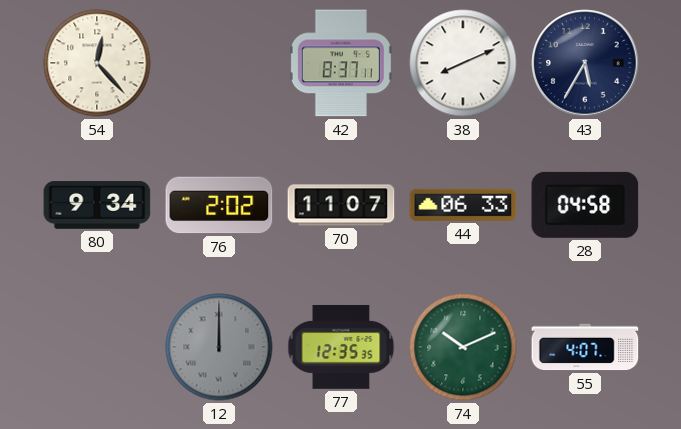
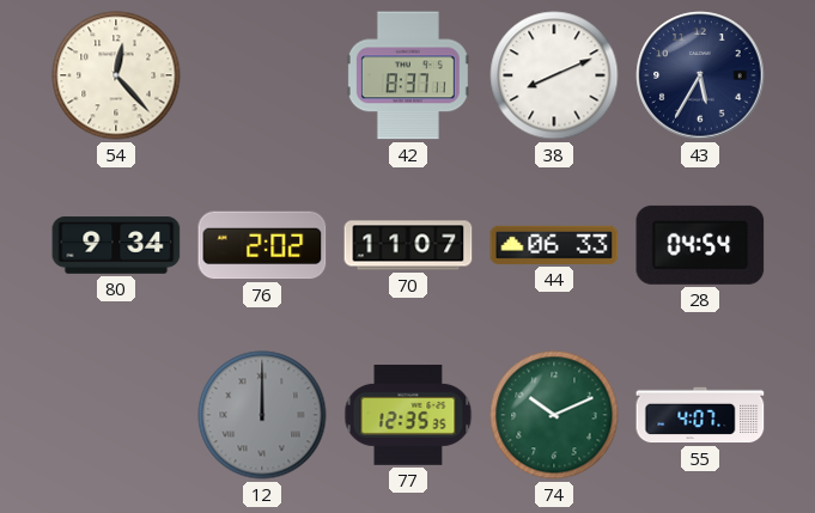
28: 04:58 -> 04:54
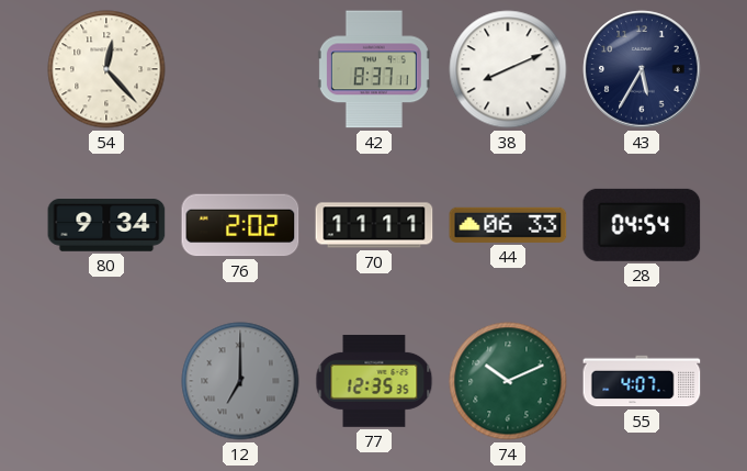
70: 11:07 -> 11:11
12: 12:00 -> 7:00
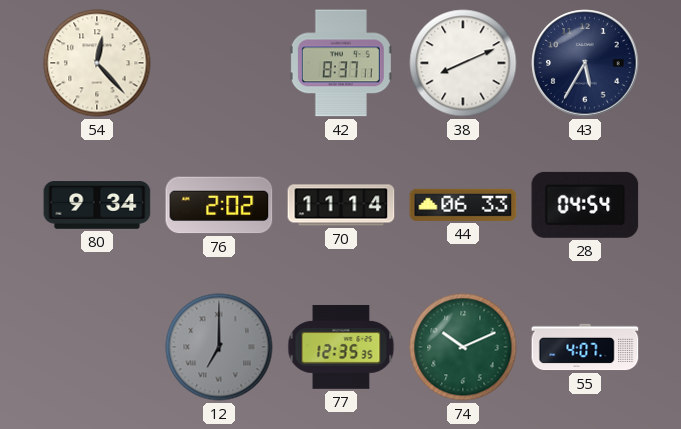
70: 11:11 -> 11:14
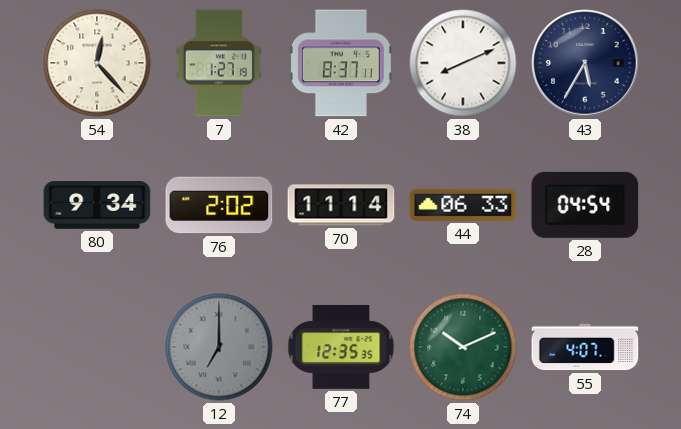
7: none -> 1:27
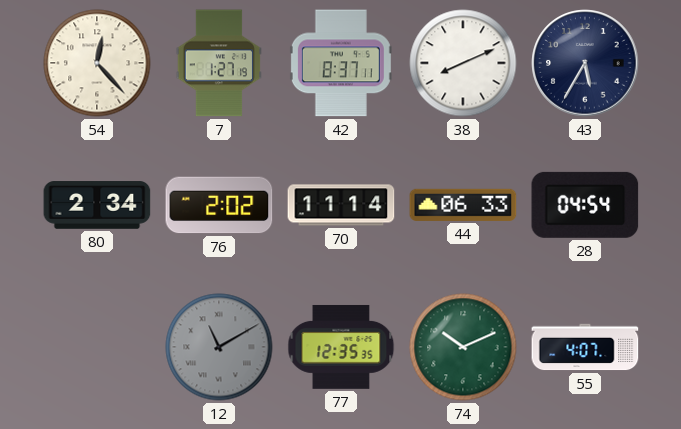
80: 9:34 -> 2:34
12: 7:00 -> 11:10
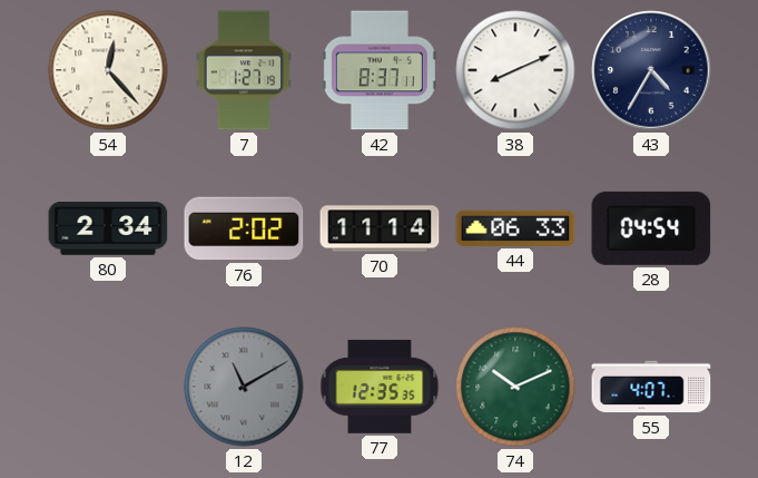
43: 5:35 -> 4:35
